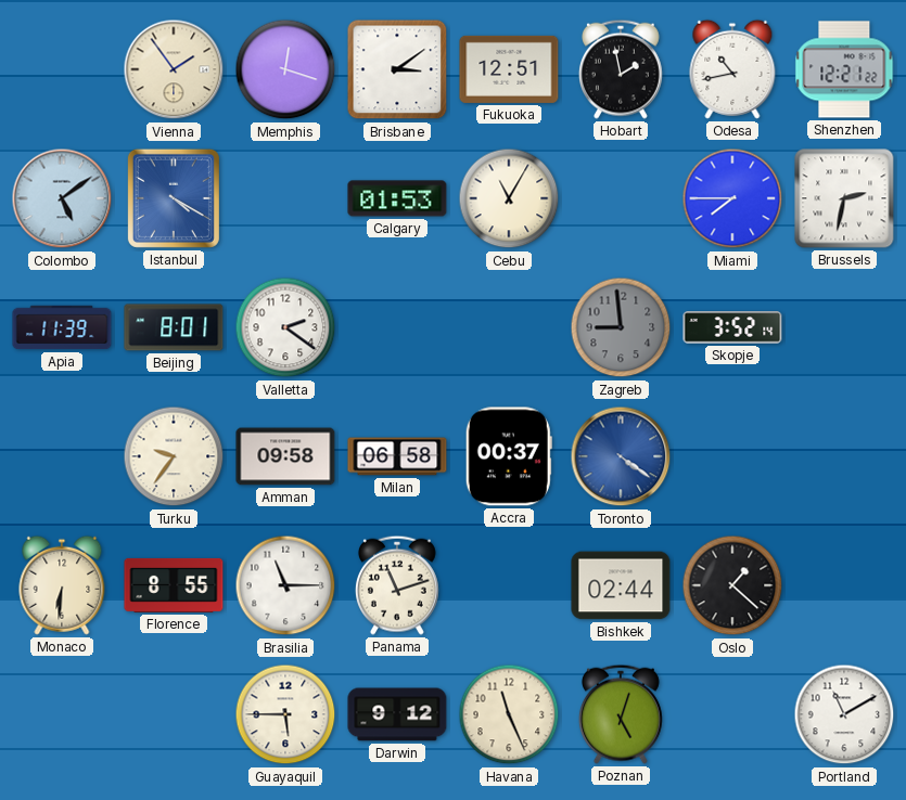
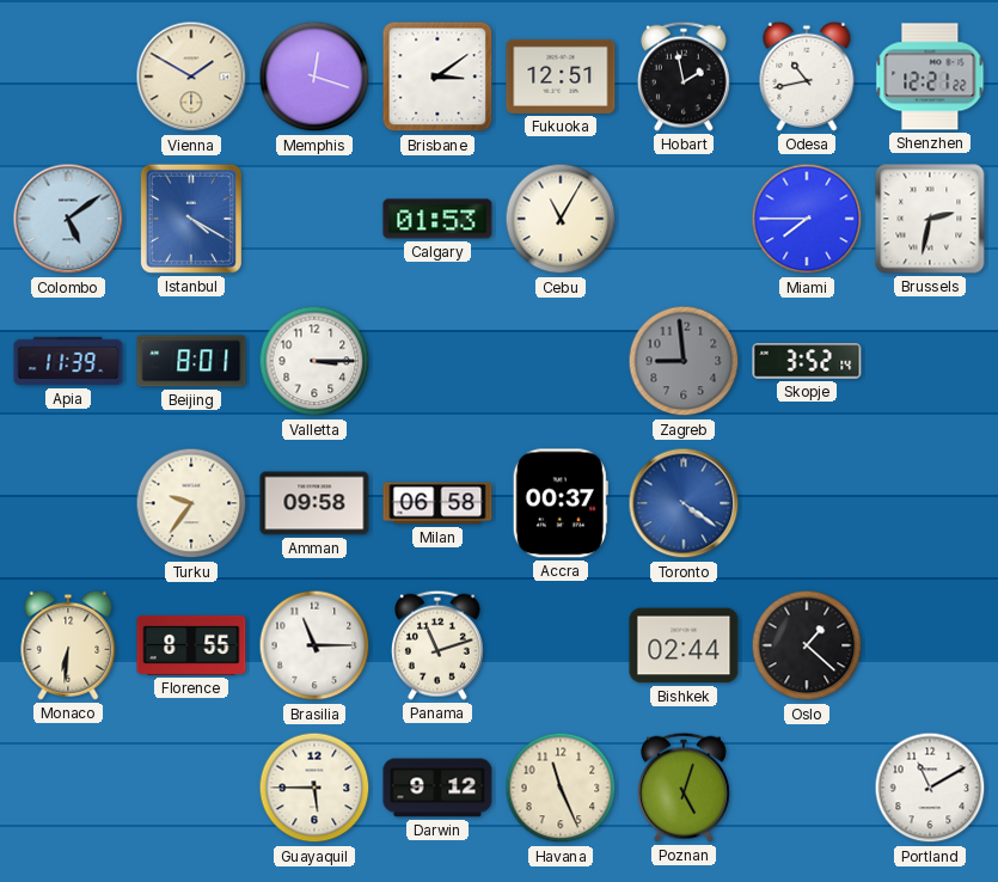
Vienna: 1:54 -> 1:50
Valletta: 2:21 -> 3:15
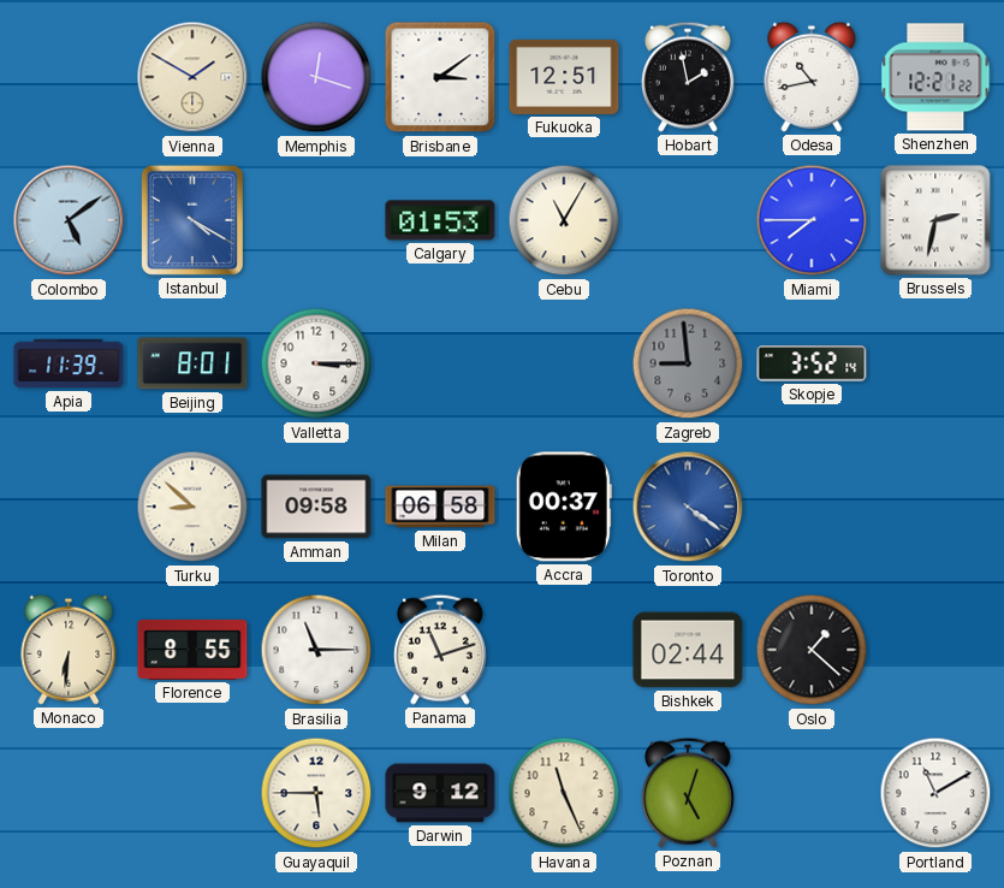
Turku: 9:36 -> 8:52
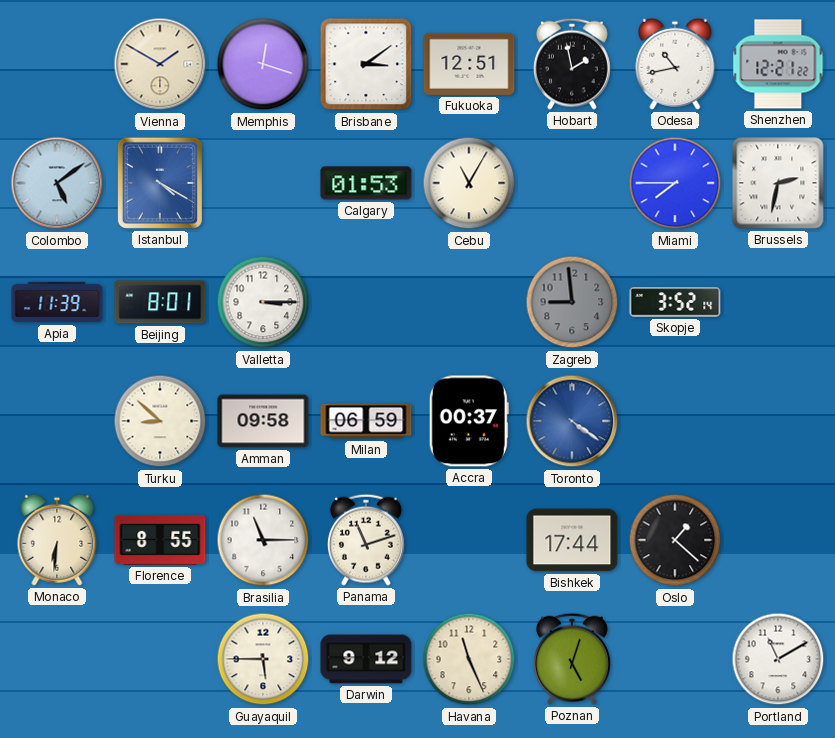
Milan: 06:58 -> 06:59
Bishkek: 02:44 -> 17:44
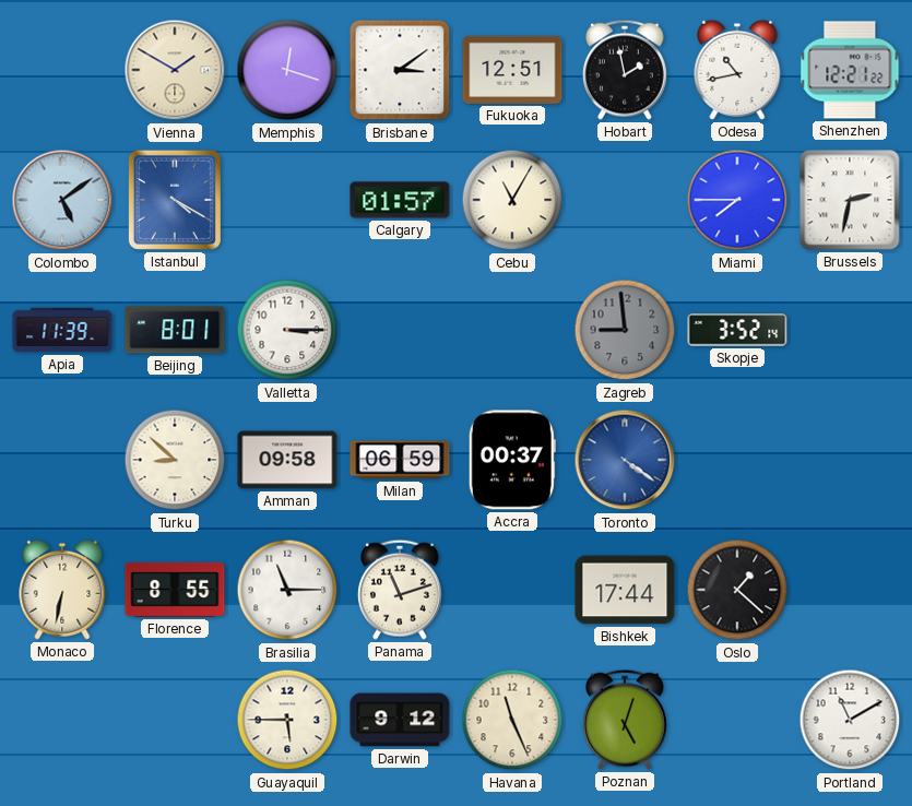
Calgary: 01:53 -> 01:57
Monaco: 6:31 -> 6:32
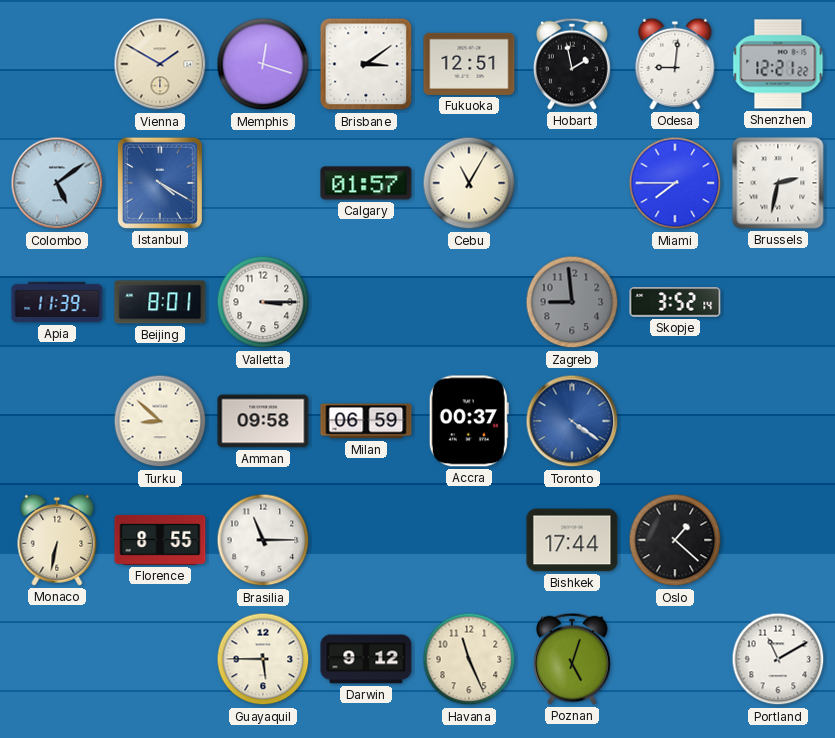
Odesa: 10:43 -> 9:01
Panama: 11:12 -> none
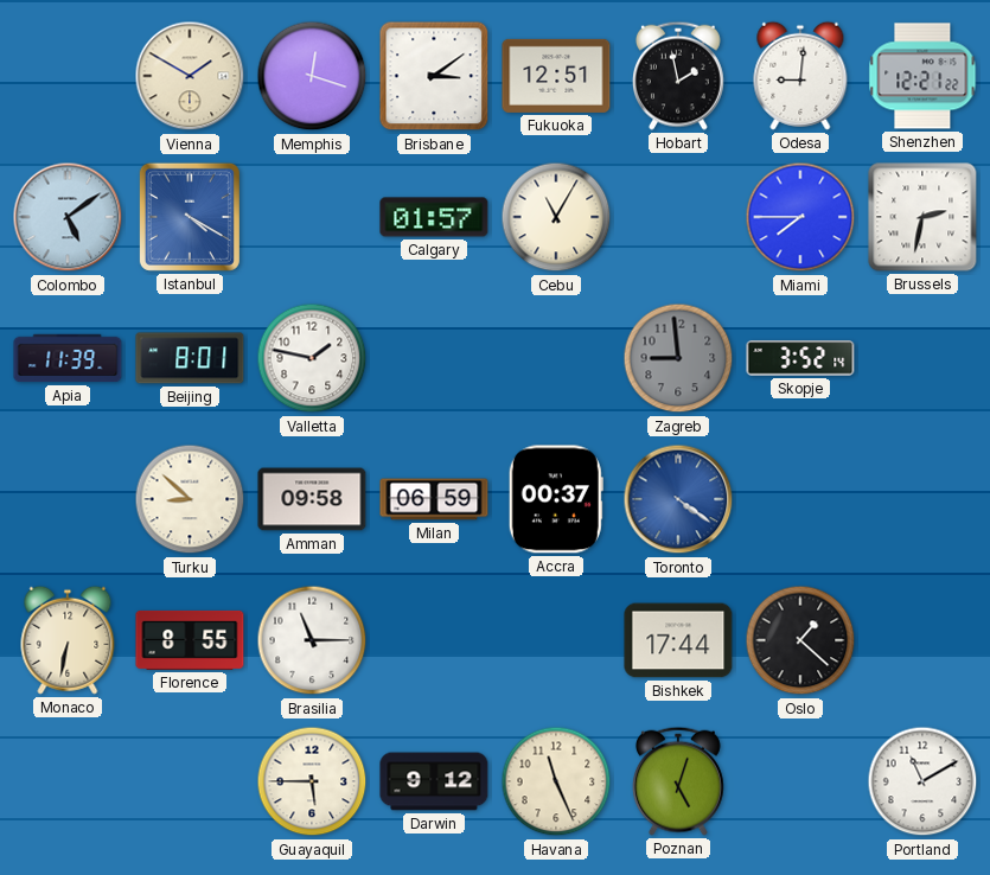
Valletta: 3:15 -> 1:47
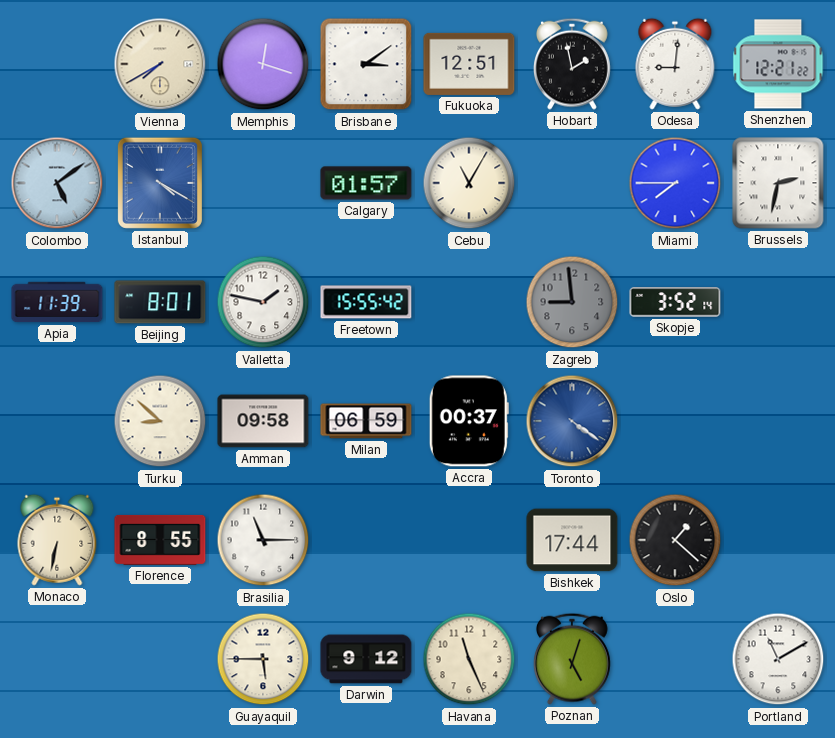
Vienna: 1:50 -> 7:40
Freetown: none -> 15:55
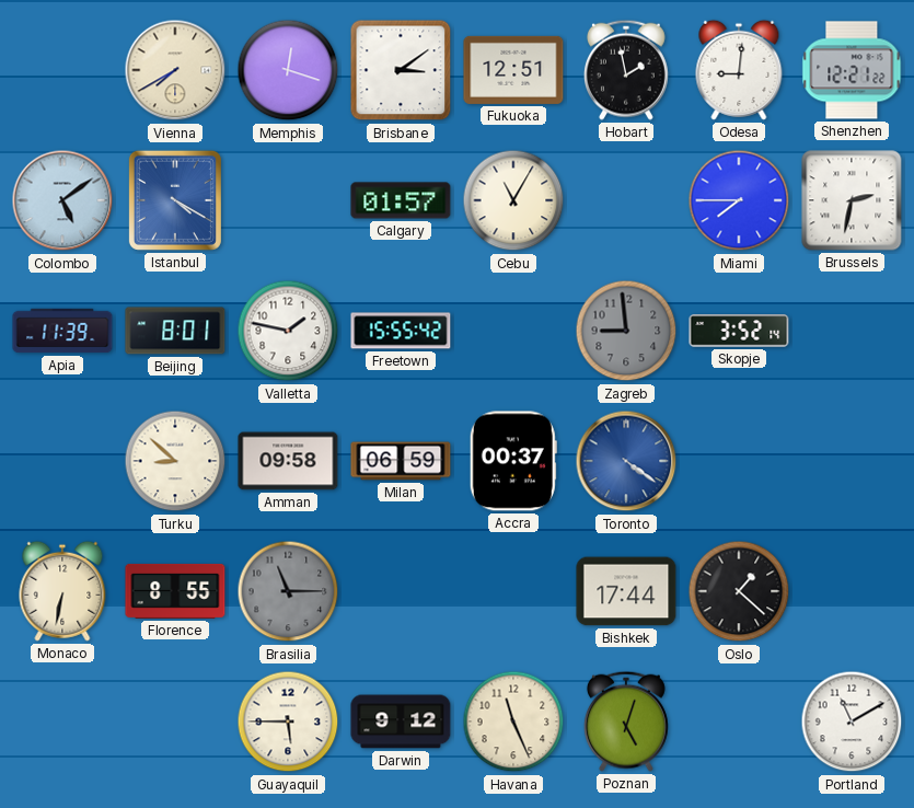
Brasilia dial: white -> grey
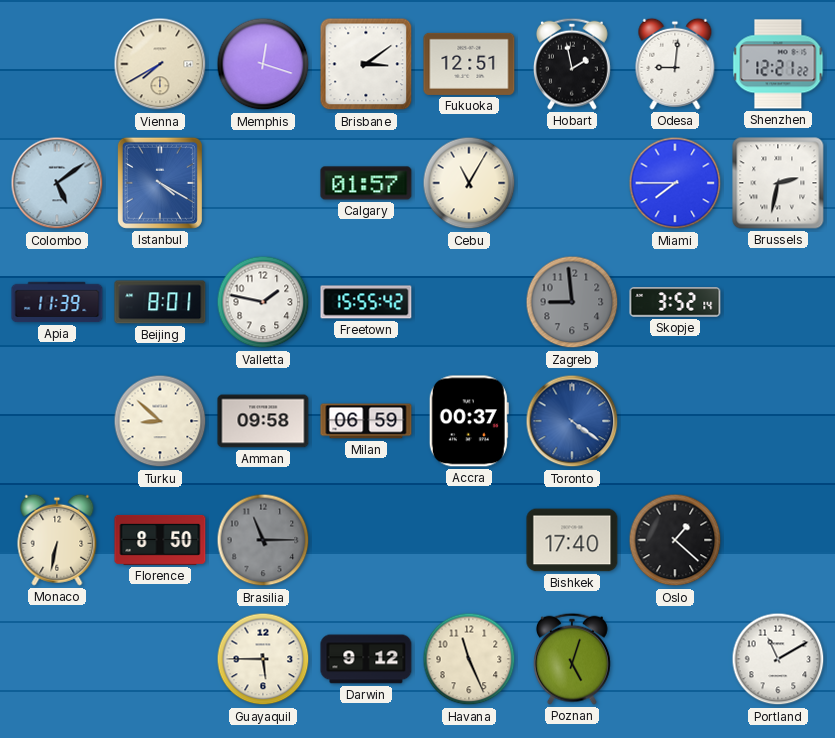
Florence: 8:55 -> 8:50
Bishkek: 17:44 -> 17:40
